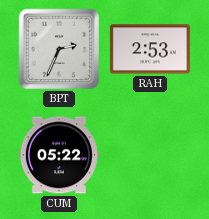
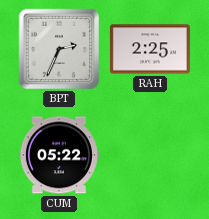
RAH: 2:53 -> 2:25
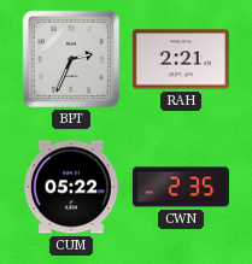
RAH: 2:25 -> 2:21
CWN: none -> 2:35
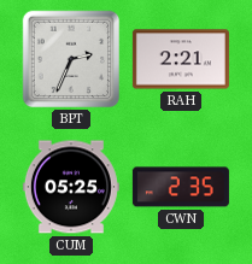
CUM: 05:22 -> 05:25
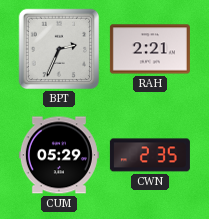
CUM: 05:25 -> 05:29
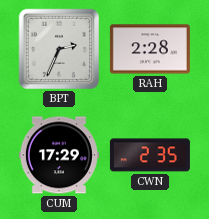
RAH: 2:21 -> 2:28
CUM: 05:29 -> 17:29
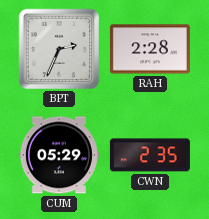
CUM: 17:29 -> 05:29
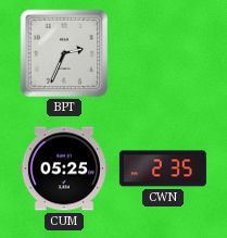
RAH: 2:28 -> none
CUM: 05:29 -> 05:25
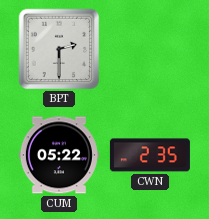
BPT: 2:34 -> 2:30
CUM: 05:25 -> 05:22
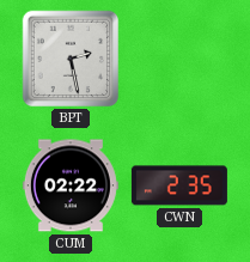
BPT: 2:30 -> 2:28
CUM: 05:22 -> 02:22
